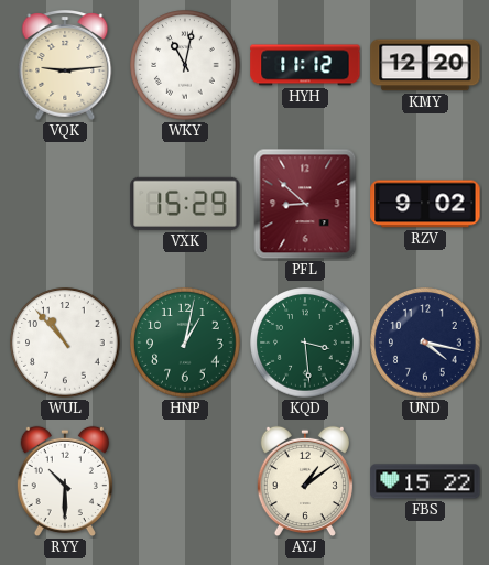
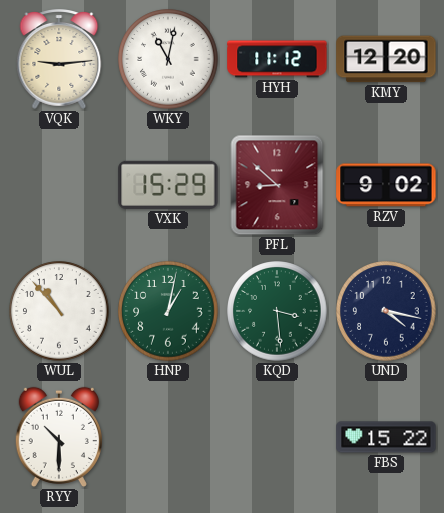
AYJ: 1:09 -> none
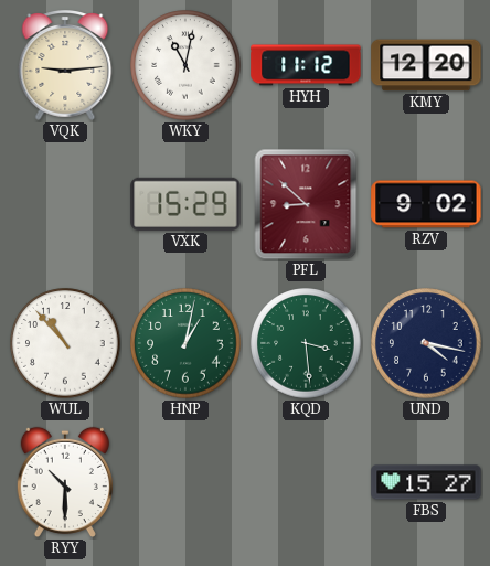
FBS: 15:22 -> 15:27
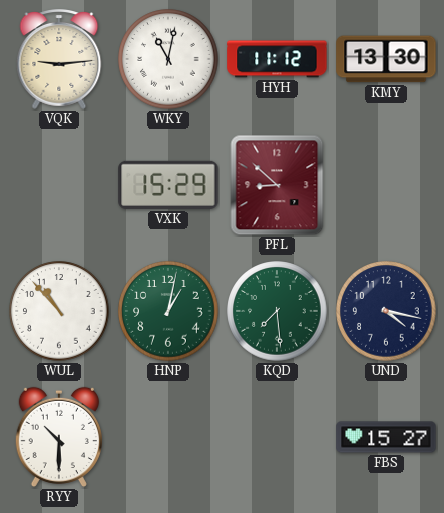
KMY: 12:20 -> 13:30
RZV: 9:02 -> none
KQD: 3:29 -> 7:29
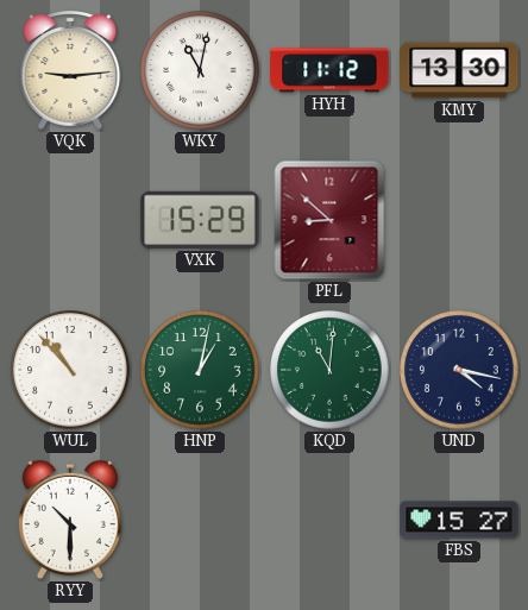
KQD: 7:29 -> 11:01
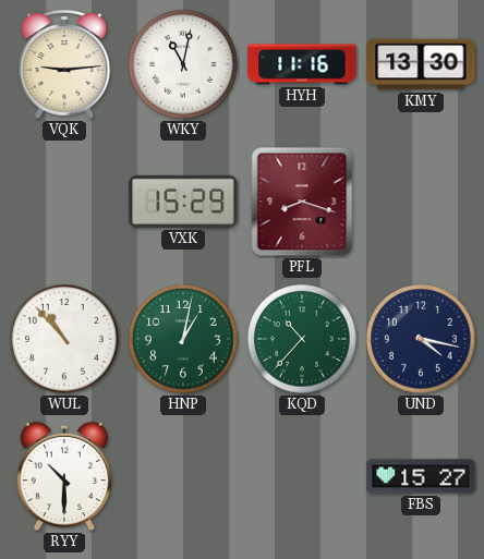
HYH: 11:12 -> 11:16
PFL: 8:52 -> 8:18
KQD: 11:01 -> 10:37
